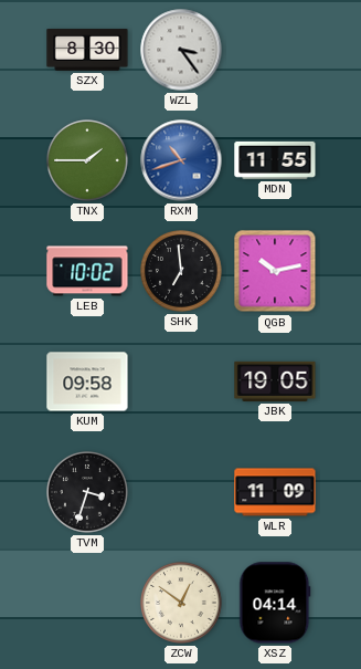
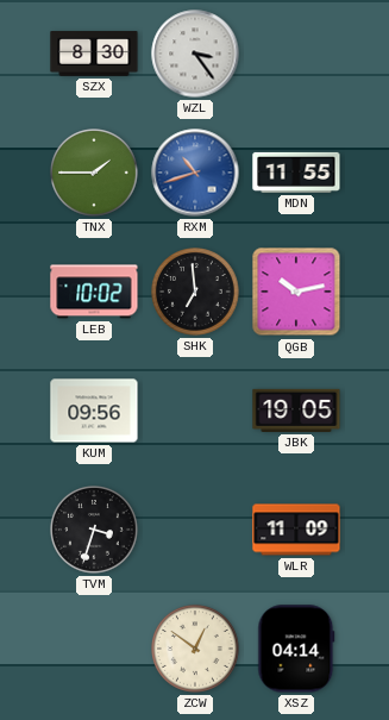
KUM: 09:58 -> 09:56
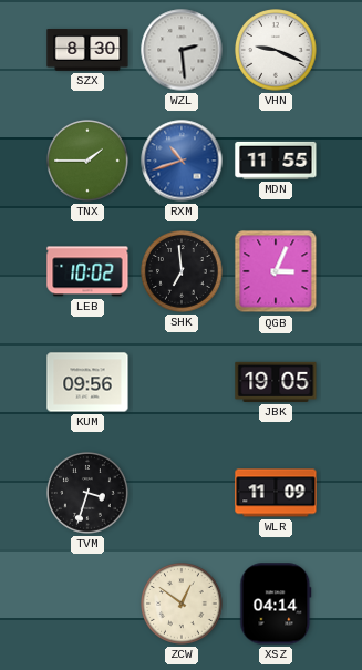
WZL: 3:24 -> 2:29
VHN: none -> 9:19
QGB: 10:13 -> 3:04
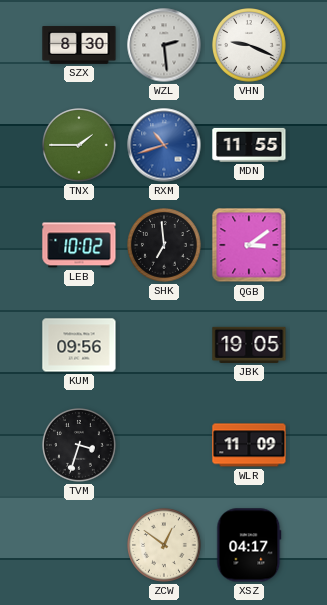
QGB: 3:04 -> 3:09
XSZ: 04:14 -> 04:17
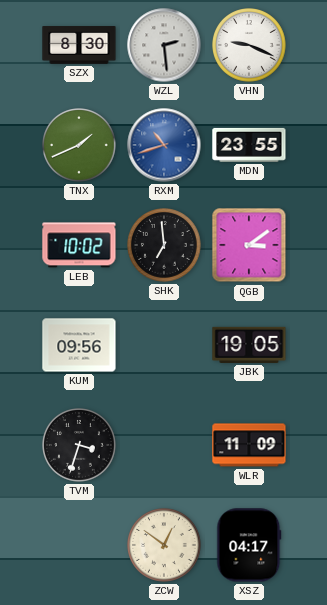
TNX: 1:45 -> 1:41
MDN: 11:55 -> 23:55
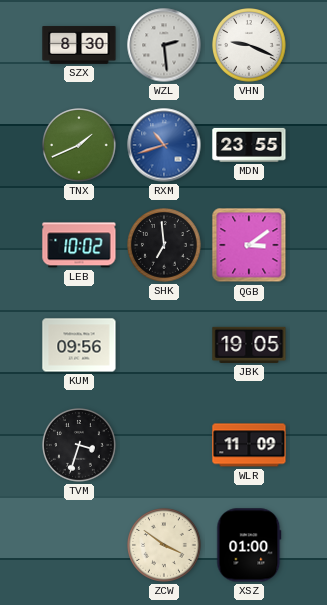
ZCW: 12:51 -> 3:51
XSZ: 04:17 -> 01:00
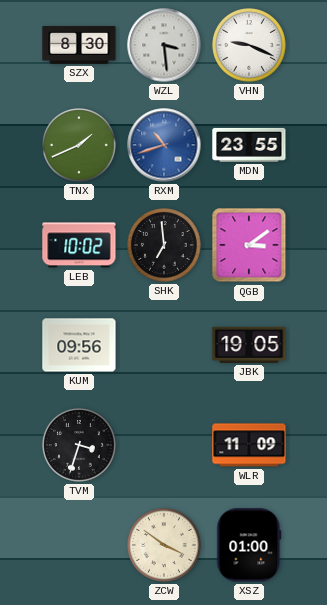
WZL: 2:29 -> 3:29
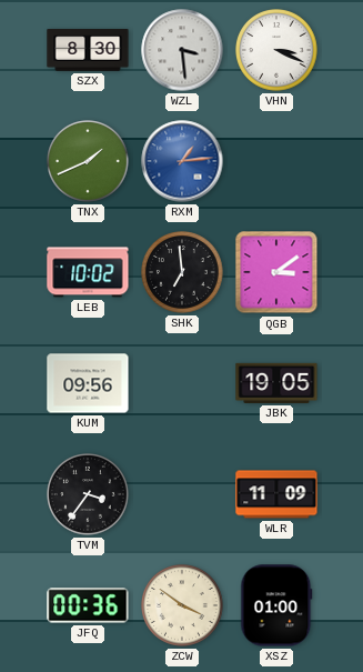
VHN: 9:19 -> 3:19
RXM: 10:42 -> 1:14
MDN: 23:55 -> none
TVM: 3:33 -> 3:36
JFQ: none -> 00:36
